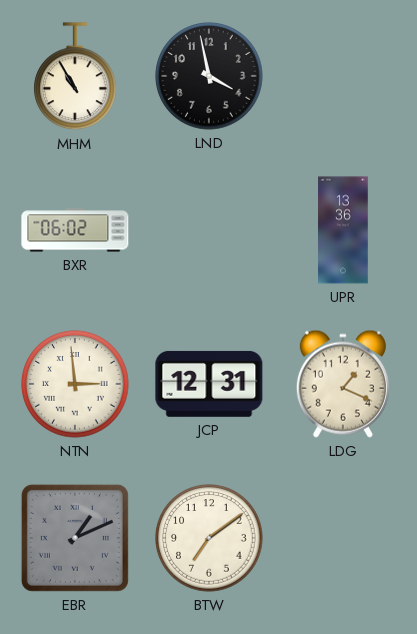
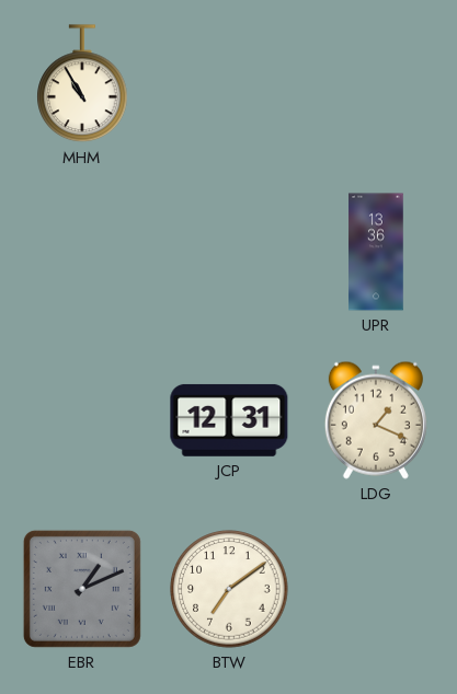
LND: 3:58 -> none
BXR: 06:02 -> none
NTN: 2:59 -> none
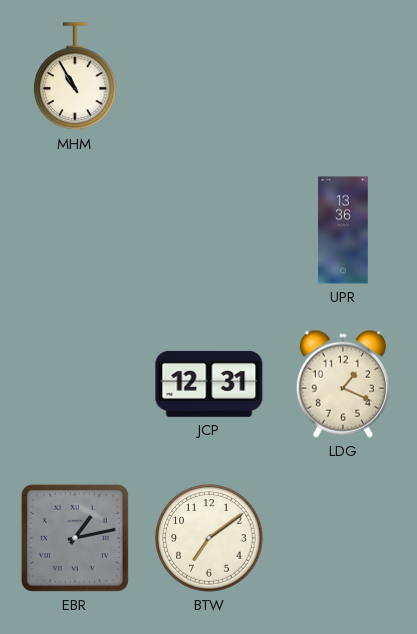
EBR: 1:11 -> 1:13
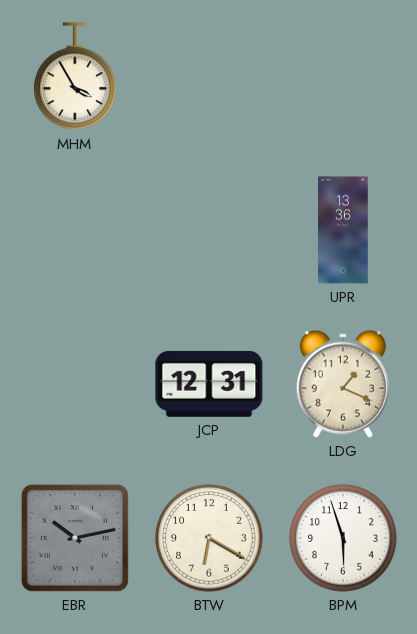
MHM: 10:55 -> 3:55
EBR: 1:13 -> 10:13
BTW: 7:09 -> 6:20
BPM: none -> 5:57
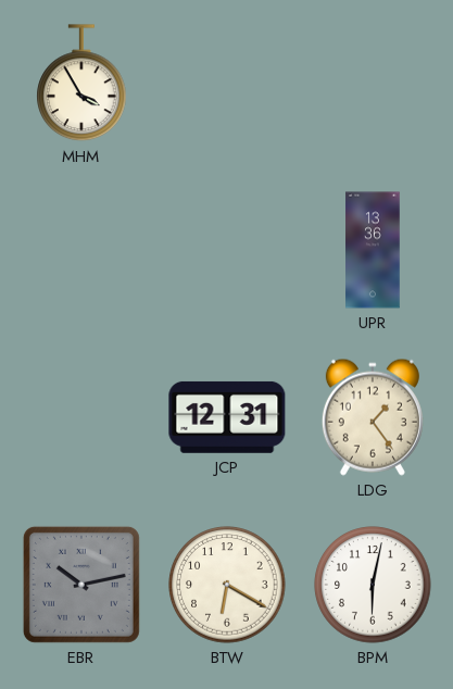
LDG: 1:19 -> 1:24
BPM: 5:57 -> 6:02
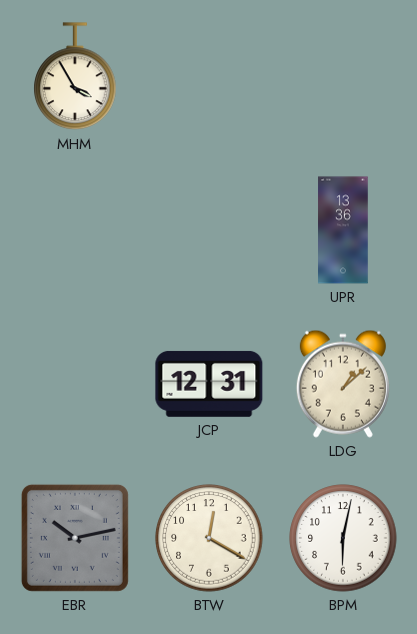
LDG: 1:24 -> 1:08
BTW: 6:20 -> 12:20
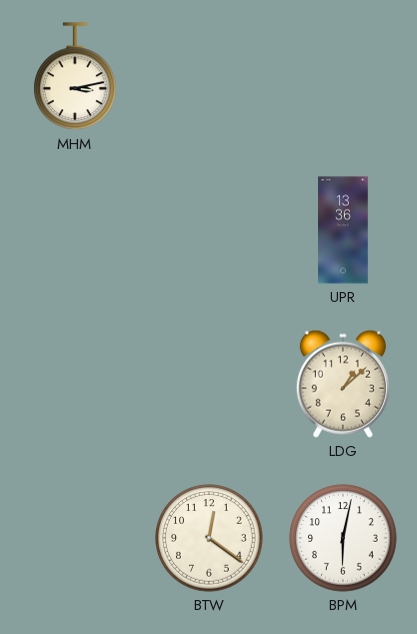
MHM: 3:55 -> 3:13
JCP: 12:31 -> none
EBR: 10:13 -> none
BTW: 12:20 -> 12:21
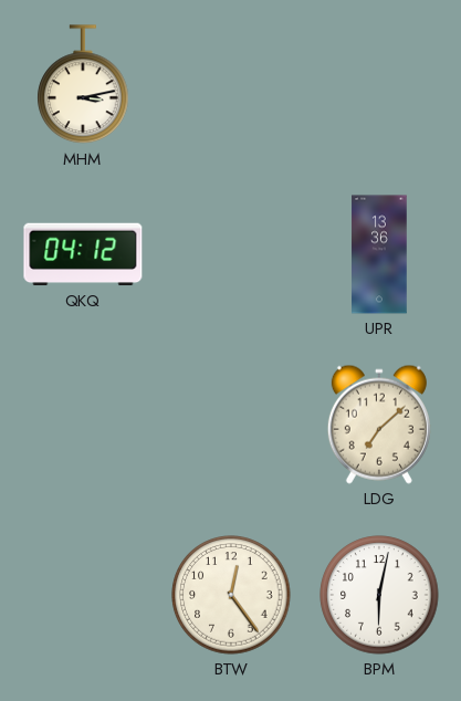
QKQ: none -> 04:12
LDG: 1:08 -> 7:08
BTW: 12:21 -> 12:24
